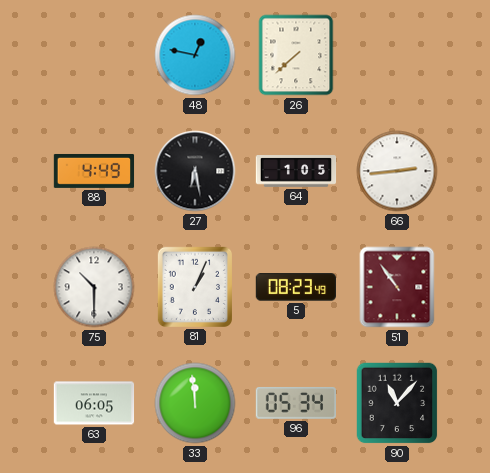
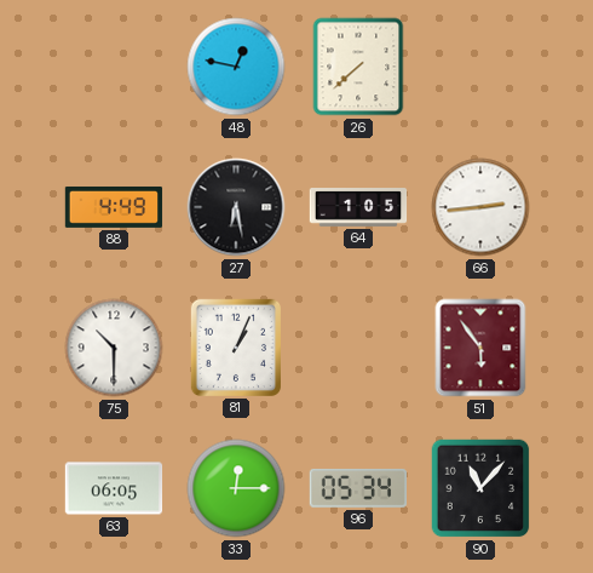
5: 08:23 -> none
51: 10:54 -> 5:54
33: 11:59 -> 12:15
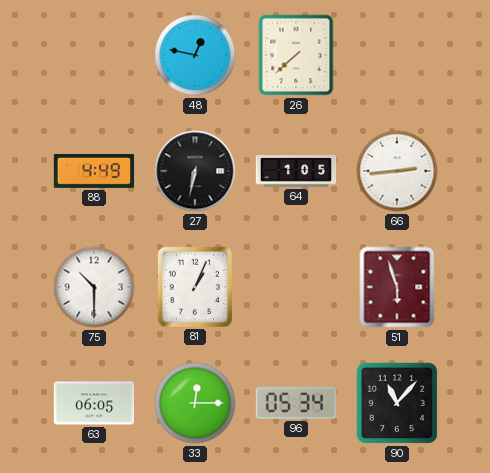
27: 6:28 -> 6:32
51: 5:54 -> 5:57
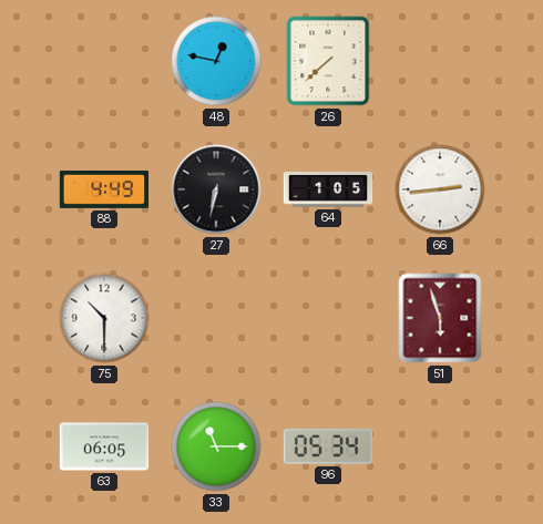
81: 1:04 -> none
33: 12:15 -> 11:15
90: 11:07 -> none
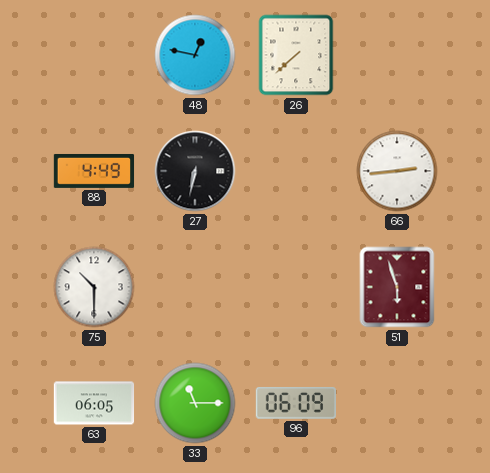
64: 1:05 -> none
96: 05:34 -> 06:09
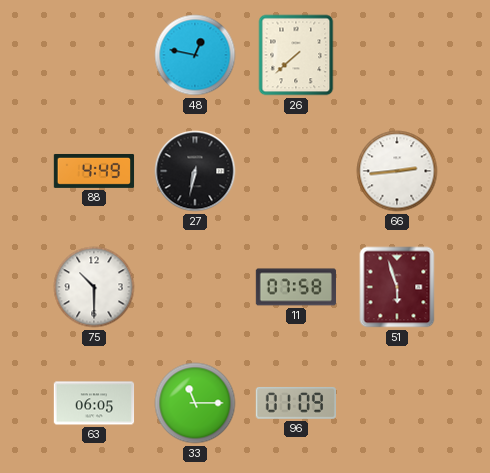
11: none -> 07:58
96: 06:09 -> 01:09
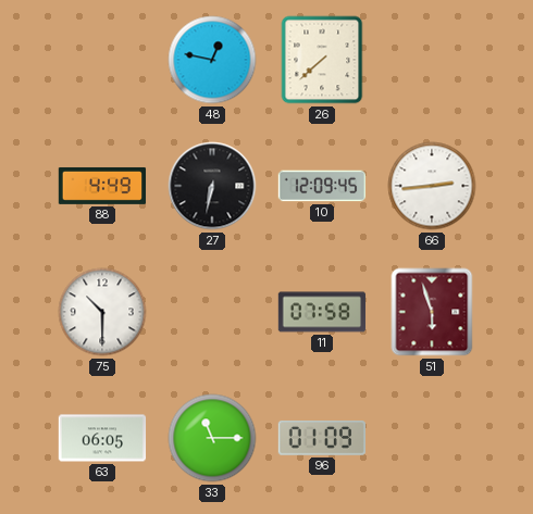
10: none -> 12:09
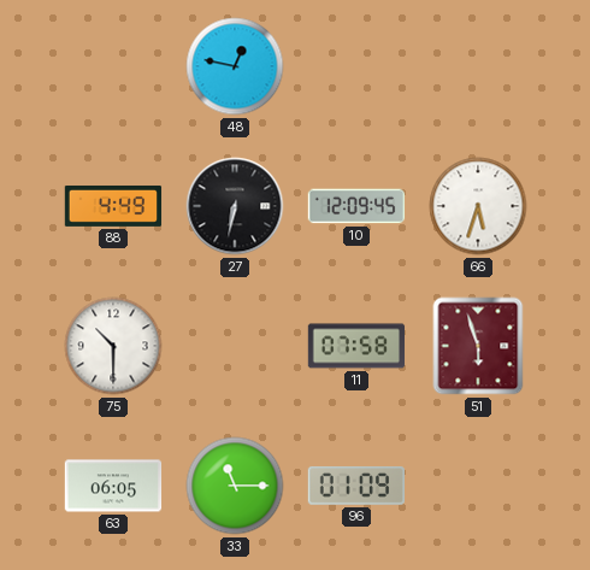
26: 7:38 -> none
66: 2:44 -> 5:33
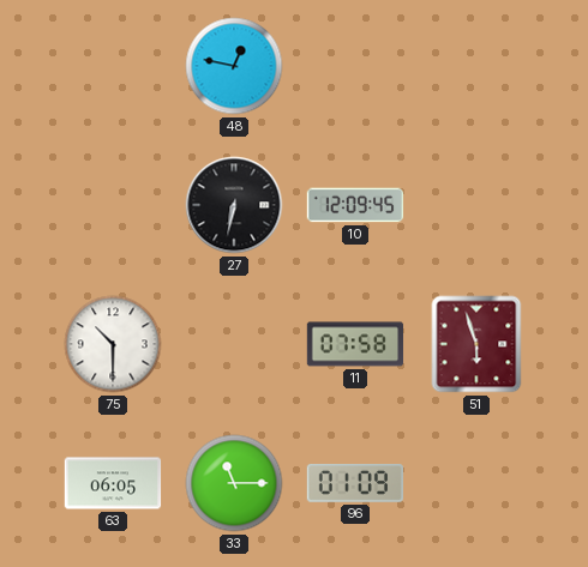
88: 4:49 -> none
66: 5:33 -> none
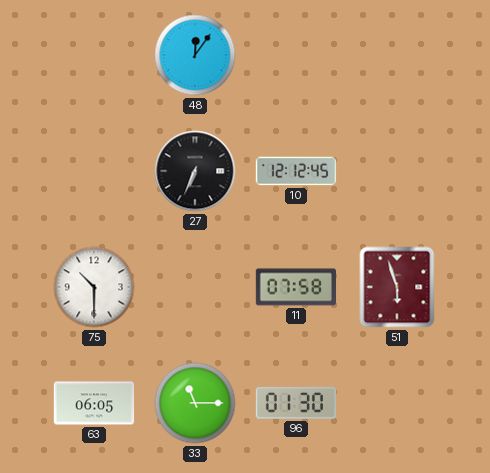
48: 12:47 -> 12:06
27: 6:32 -> 6:34
10: 12:09 -> 12:12
96: 01:09 -> 01:30
